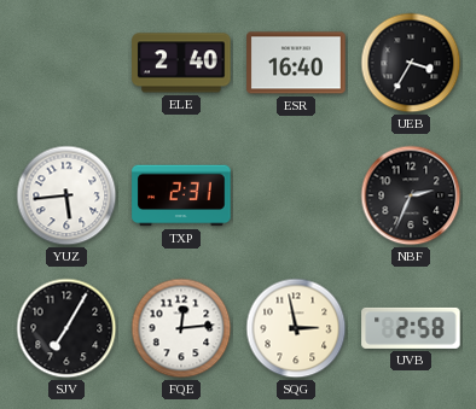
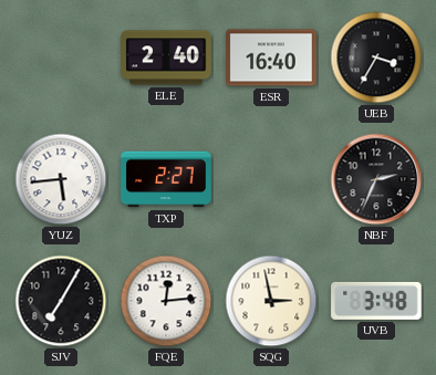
TXP: 2:31 -> 2:27
UVB: 2:58 -> 3:48
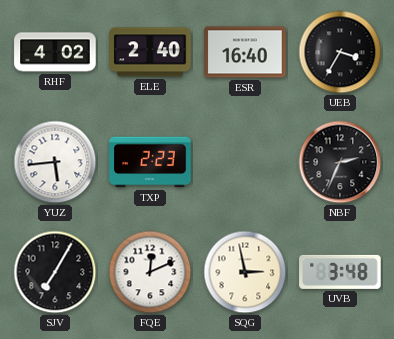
RHF: none -> 4:02
TXP: 2:27 -> 2:23
FQE: 12:14 -> 12:11
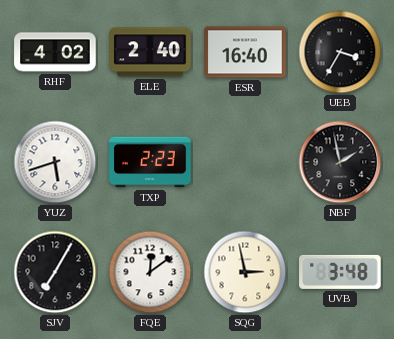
YUZ: 5:44 -> 5:42
NBF: 2:34 -> 1:58
FQE: 12:11 -> 12:09
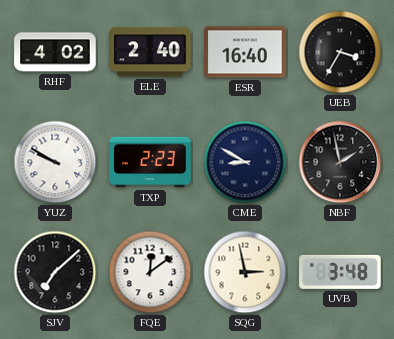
YUZ: 5:42 -> 9:50
CME: none -> 8:50
SJV: 7:05 -> 7:08
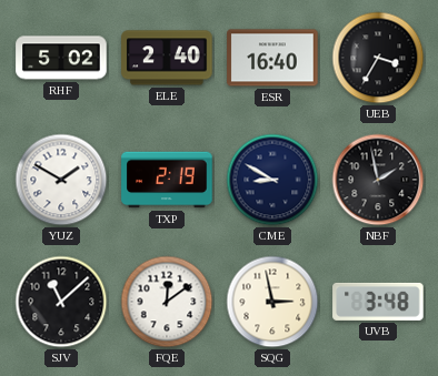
RHF: 4:02 -> 5:02
YUZ: 9:50 -> 1:50
TXP: 2:23 -> 2:19
SJV: 7:08 -> 11:08
